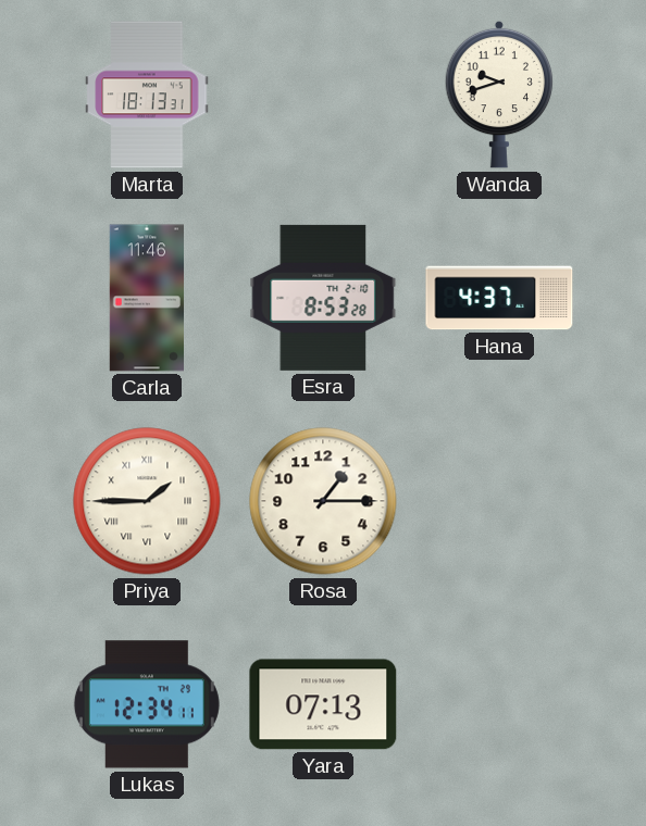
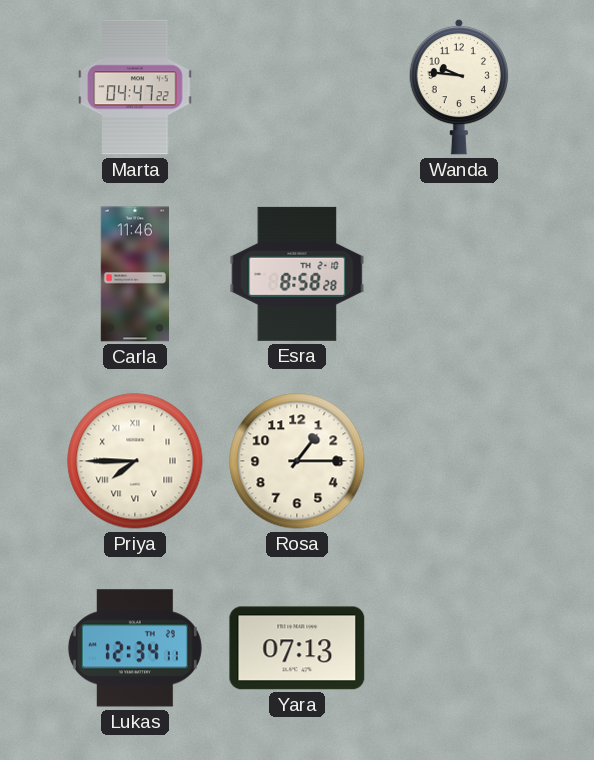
Marta: 18:13 -> 04:47
Wanda: 9:42 -> 9:46
Esra: 8:53 -> 8:58
Hana: 4:37 -> none
Priya: 1:45 -> 7:45
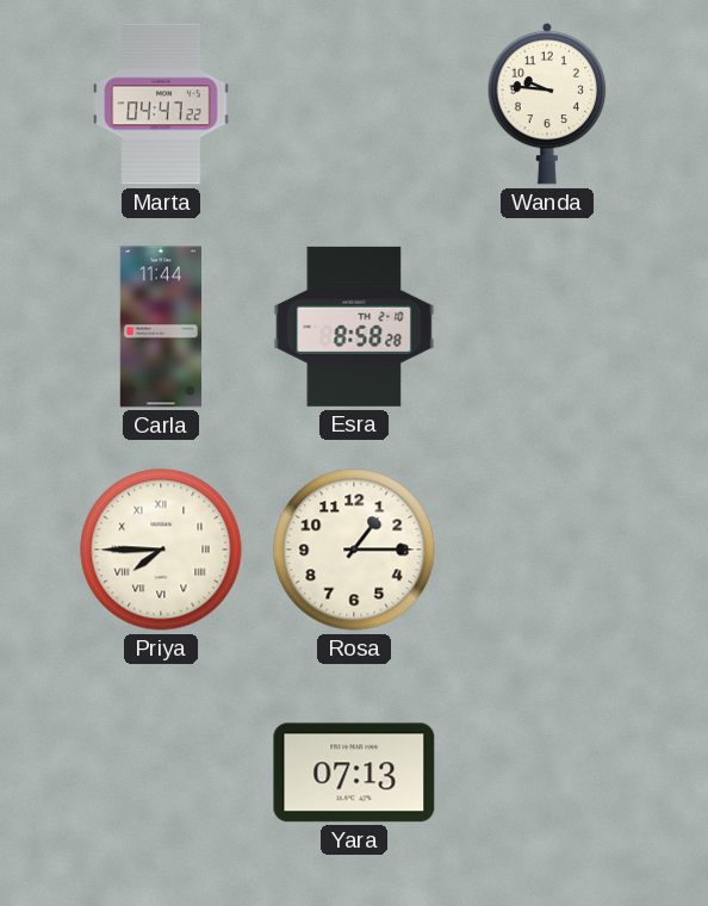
Carla: 11:46 -> 11:44
Lukas: 12:34 -> none
